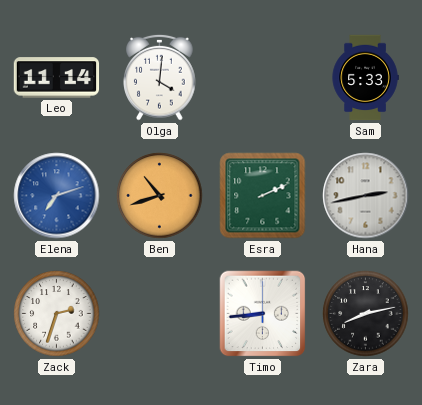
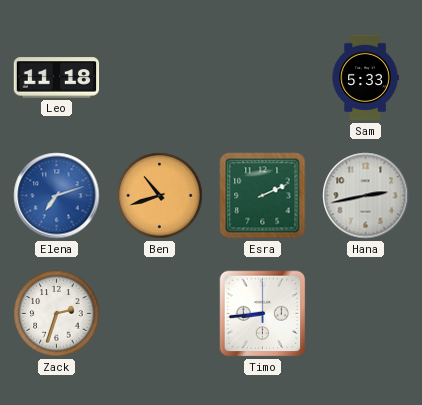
Leo: 11:14 -> 11:18
Olga: 4:01 -> none
Zara: 8:13 -> none
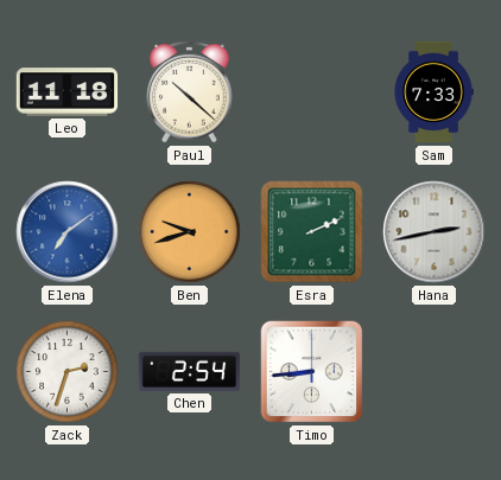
Paul: none -> 10:22
Sam: 5:33 -> 7:33
Elena: 7:12 -> 7:09
Ben: 10:42 -> 9:42
Chen: none -> 2:54
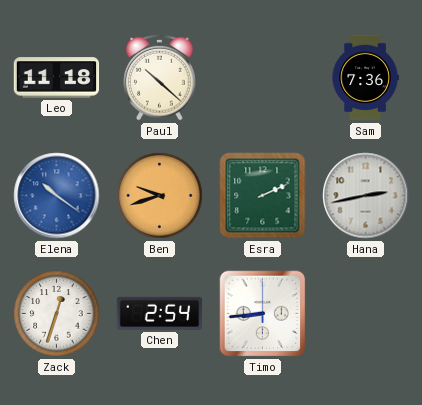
Sam: 7:33 -> 7:36
Elena: 7:09 -> 10:21
Zack: 2:33 -> 12:33
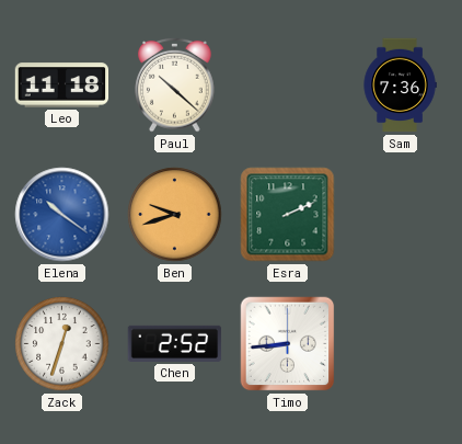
Hana: 2:43 -> none
Chen: 2:54 -> 2:52
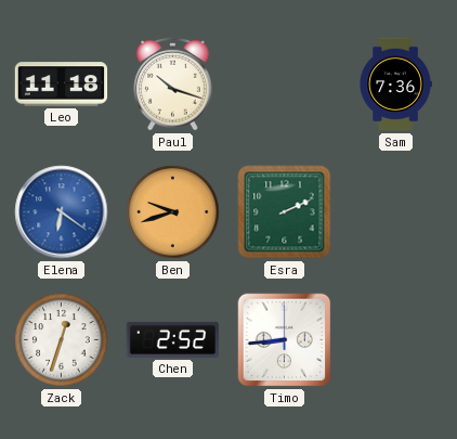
Paul: 10:22 -> 10:18
Elena: 10:21 -> 6:21
